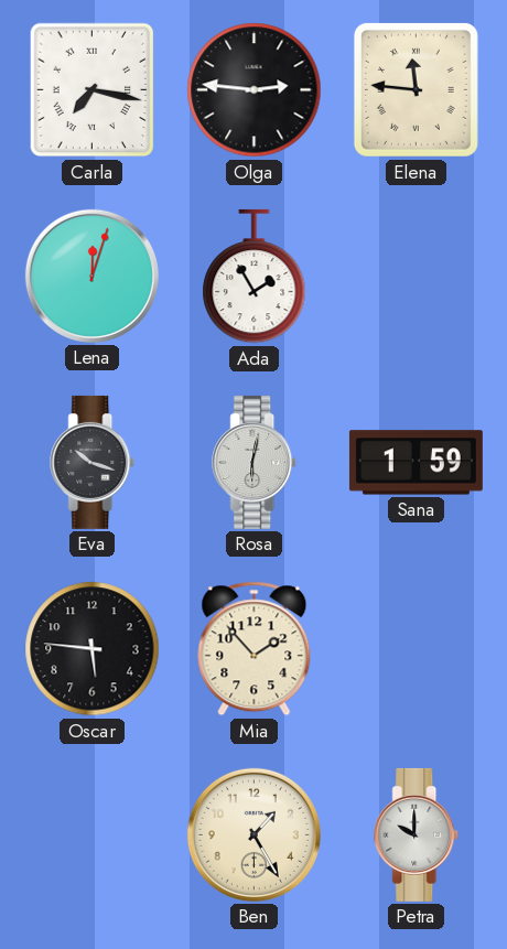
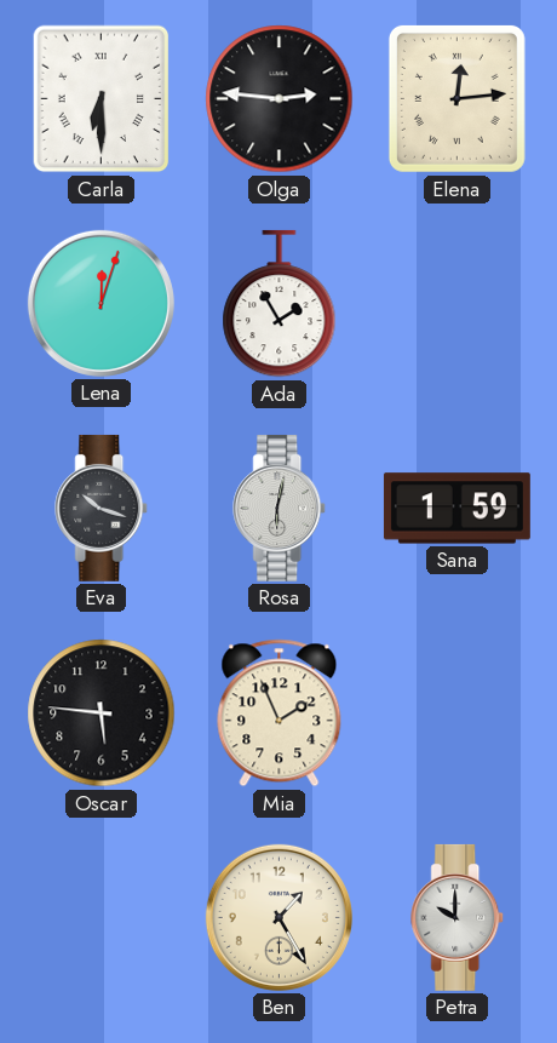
Carla: 7:17 -> 6:30
Elena: 11:46 -> 12:14
Mia: 1:53 -> 1:56
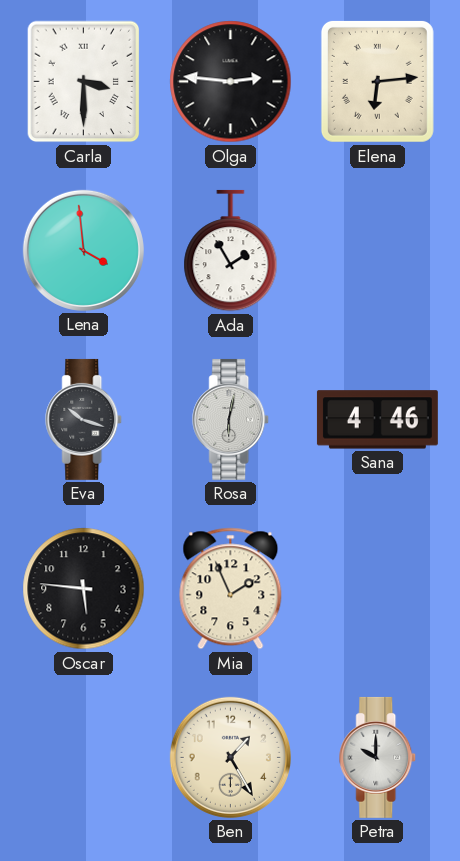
Carla: 6:30 -> 3:30
Elena: 12:14 -> 6:14
Lena: 12:03 -> 3:59
Sana: 1:59 -> 4:46
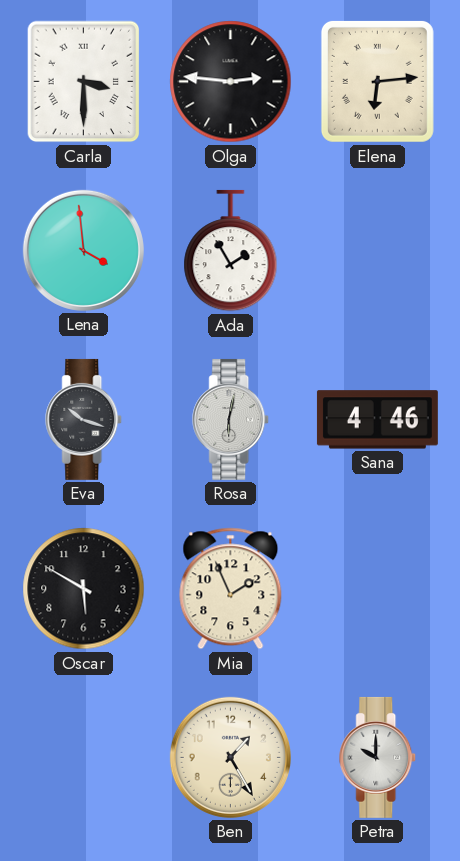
Oscar: 5:46 -> 5:50
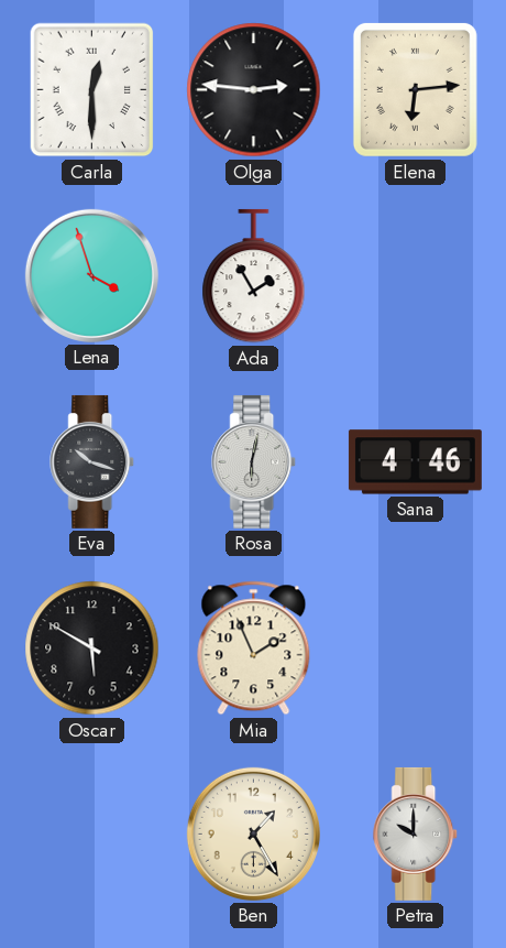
Carla: 3:30 -> 12:30
Lena: 3:59 -> 3:57
